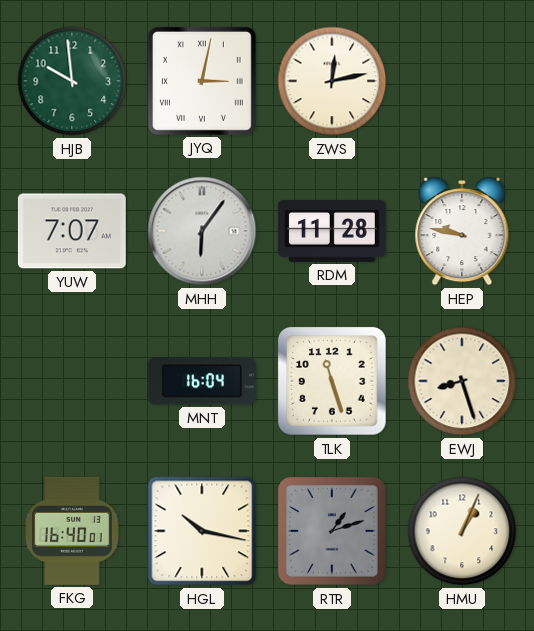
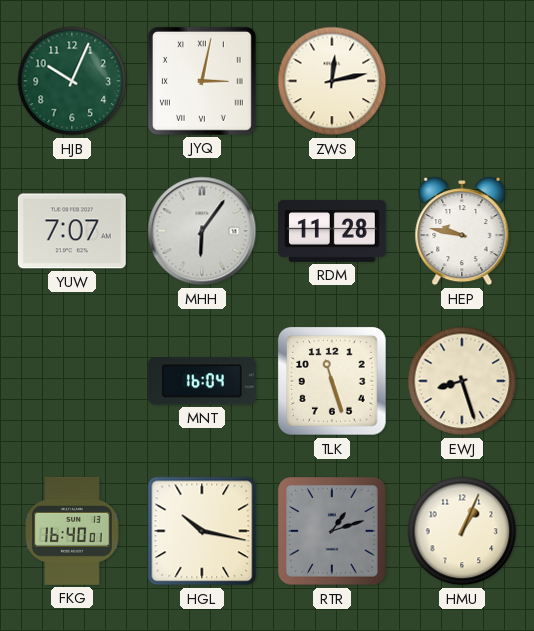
HJB: 9:59 -> 10:04
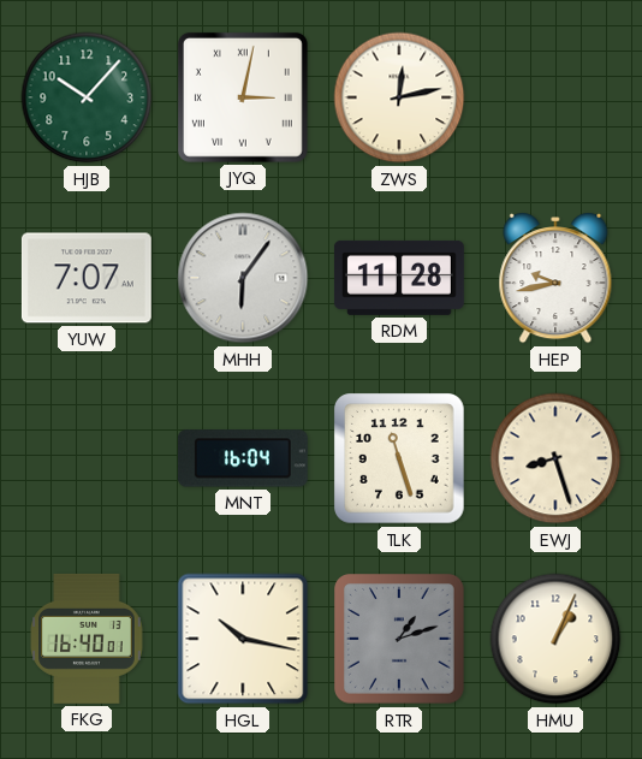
HJB: 10:04 -> 10:07
HEP: 9:47 -> 9:43
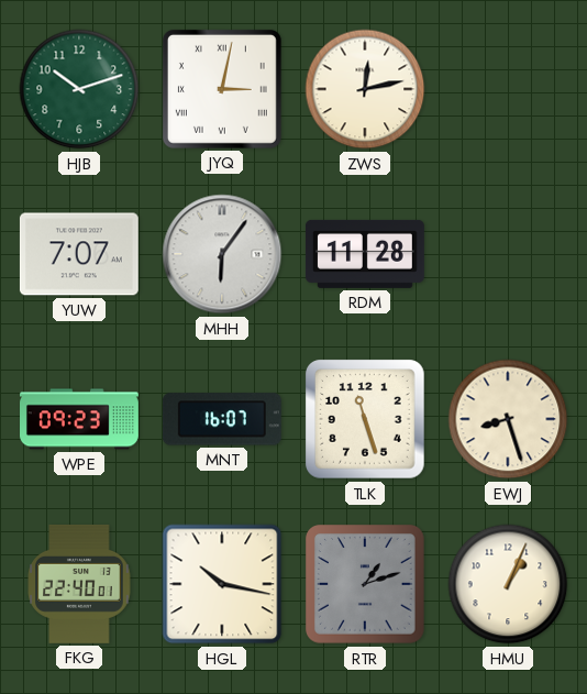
HJB: 10:07 -> 10:12
HEP: 9:43 -> none
WPE: none -> 09:23
MNT: 16:04 -> 16:07
FKG: 16:40 -> 22:40
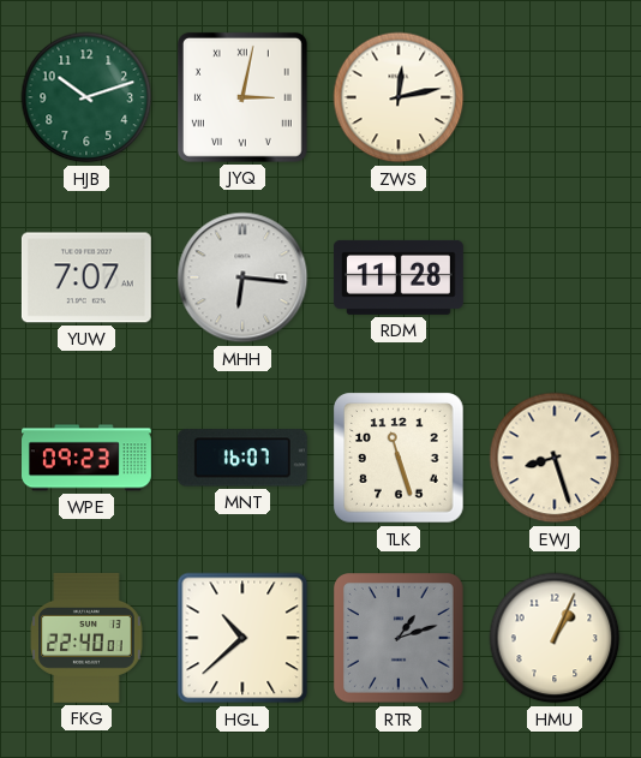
MHH: 6:06 -> 6:16
HGL: 10:17 -> 10:38
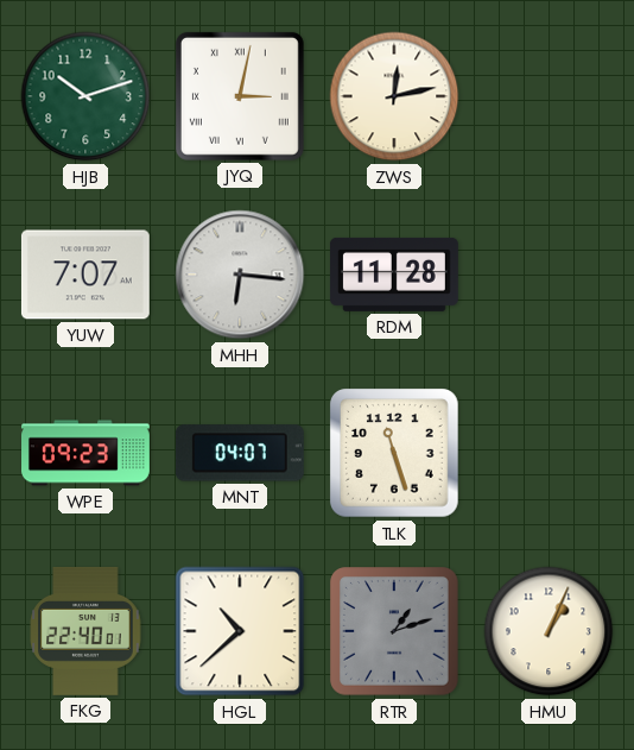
MNT: 16:07 -> 04:07
EWJ: 8:27 -> none
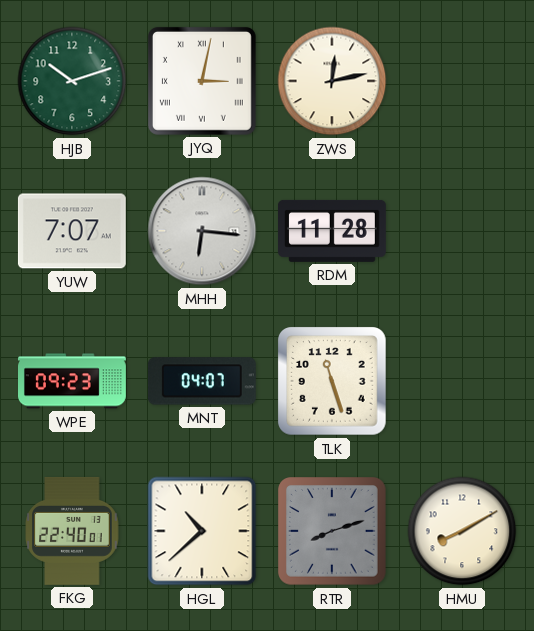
RTR: 1:12 -> 8:12
HMU: 1:04 -> 8:10
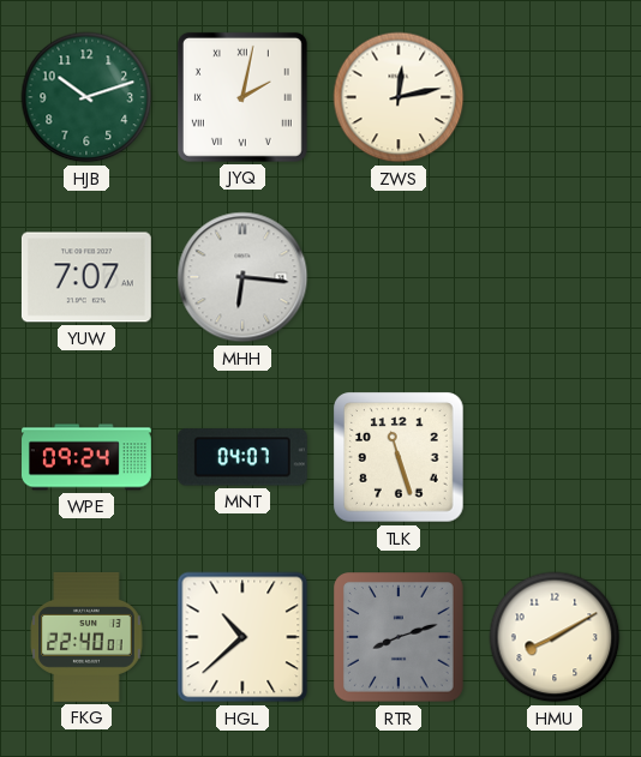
JYQ: 3:02 -> 2:02
RDM: 11:28 -> none
WPE: 09:23 -> 09:24
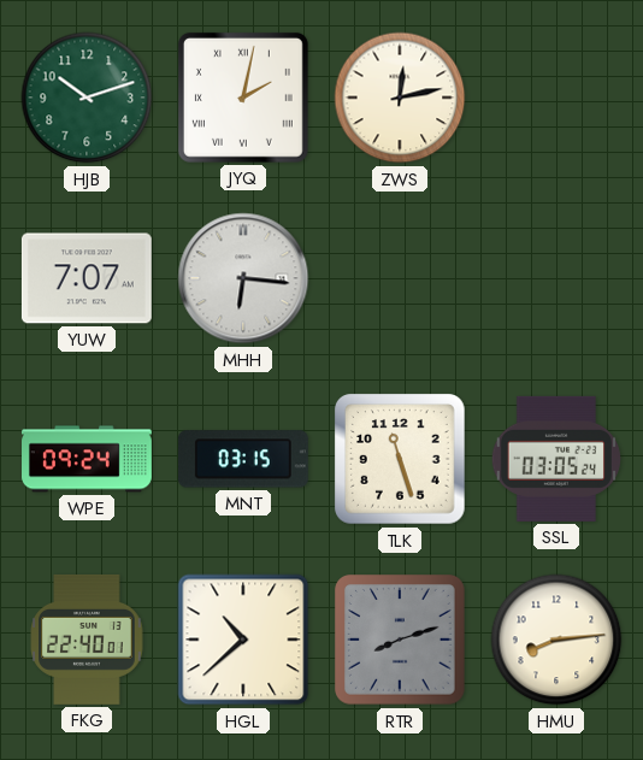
MNT: 04:07 -> 03:15
SSL: none -> 03:05
HMU: 8:10 -> 8:14
